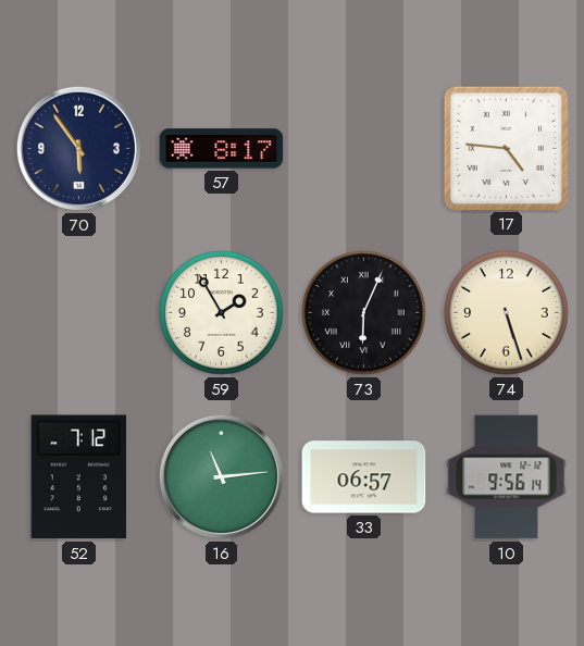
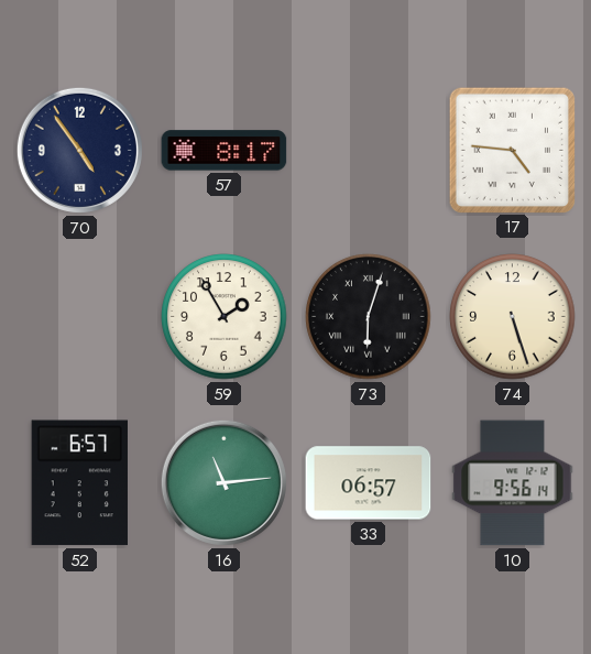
70: 5:54 -> 4:54
73: 6:04 -> 6:03
52: 7:12 -> 6:57
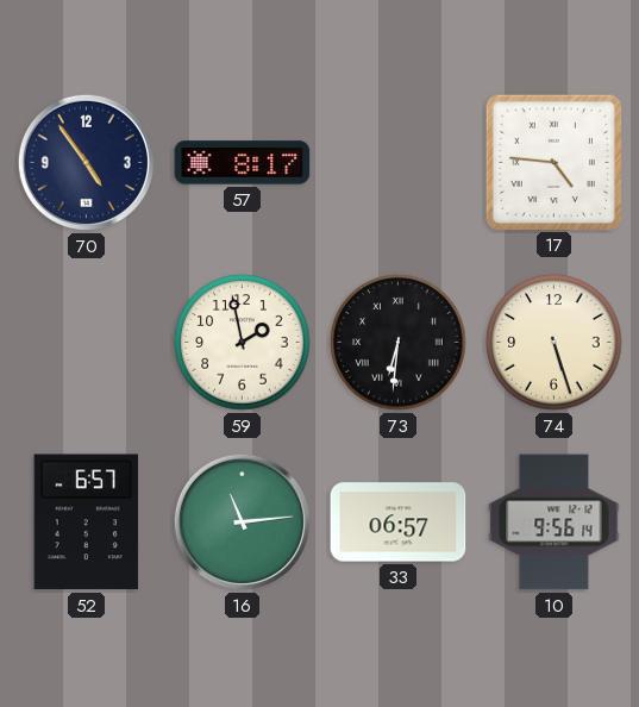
59: 1:55 -> 1:58
73: 6:03 -> 6:31
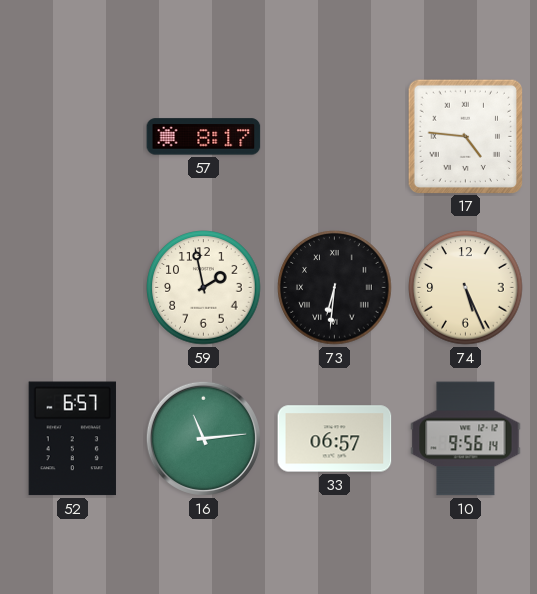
70: 4:54 -> none
74: 5:27 -> 5:26
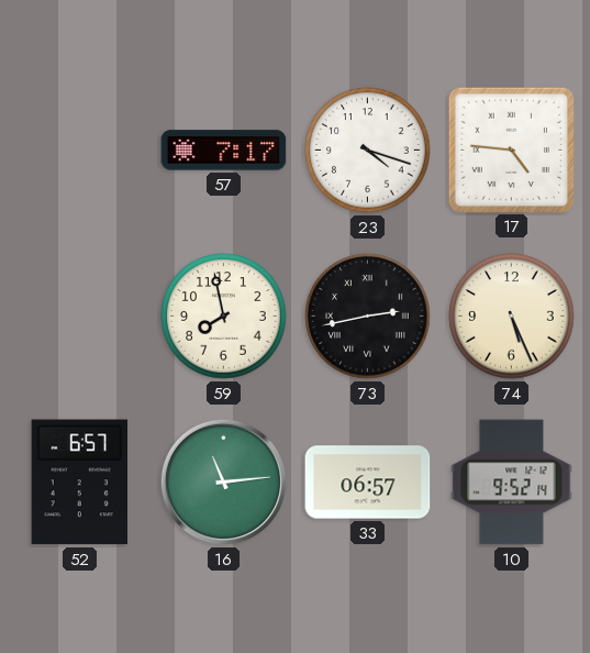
57: 8:17 -> 7:17
23: none -> 4:18
59: 1:58 -> 7:58
73: 6:31 -> 2:43
10: 9:56 -> 9:52
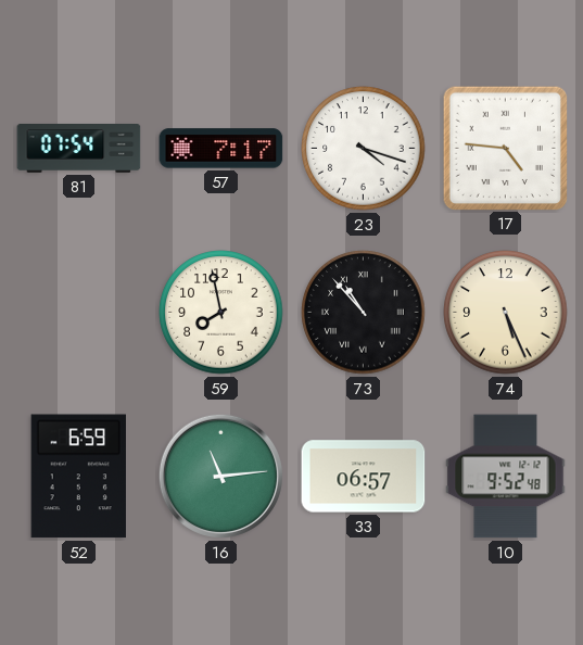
81: none -> 07:54
73: 2:43 -> 10:53
52: 6:57 -> 6:59
10: 9:52:14 -> 9:52:48
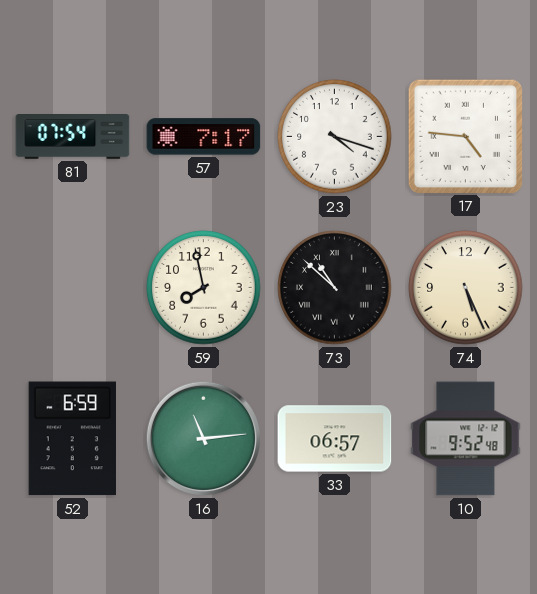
73: 10:53 -> 10:52
